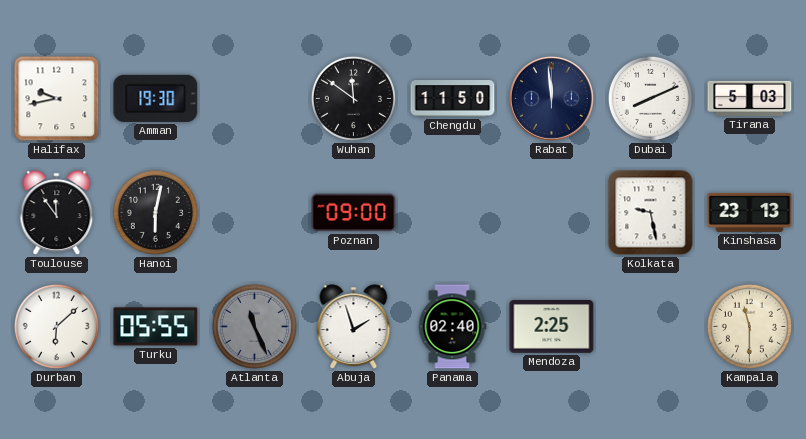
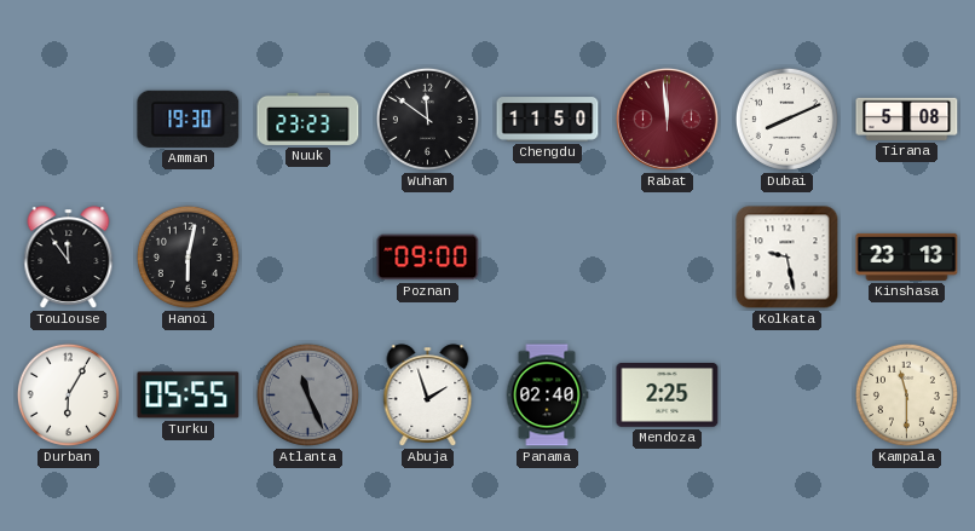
Halifax: 9:43 -> none
Nuuk: none -> 23:23
Rabat dial: navy -> burgundy
Tirana: 5:03 -> 5:08
Durban: 6:08 -> 6:05
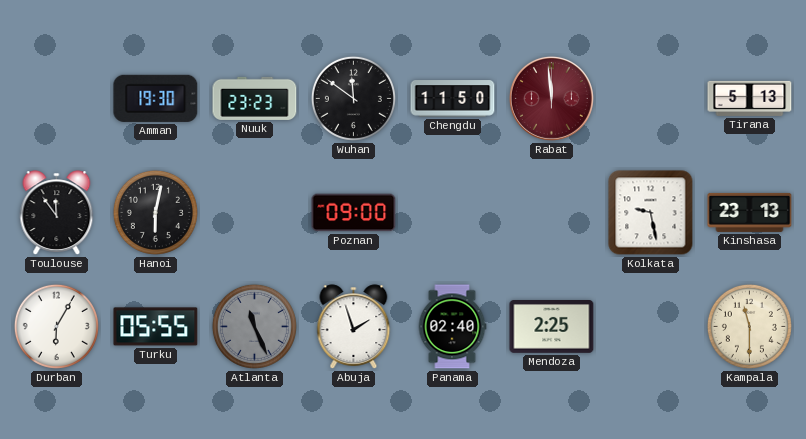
Dubai: 8:11 -> none
Tirana: 5:08 -> 5:13
